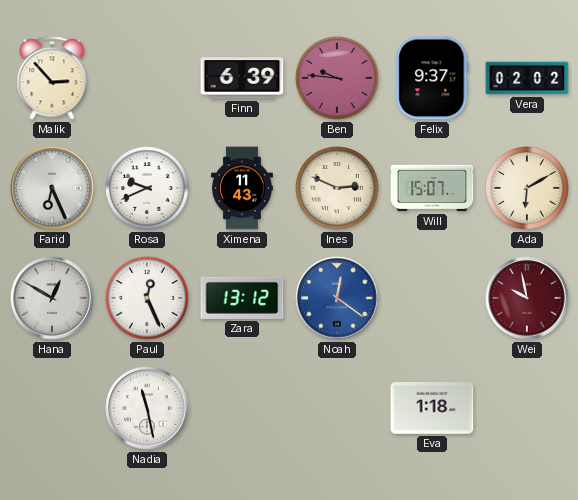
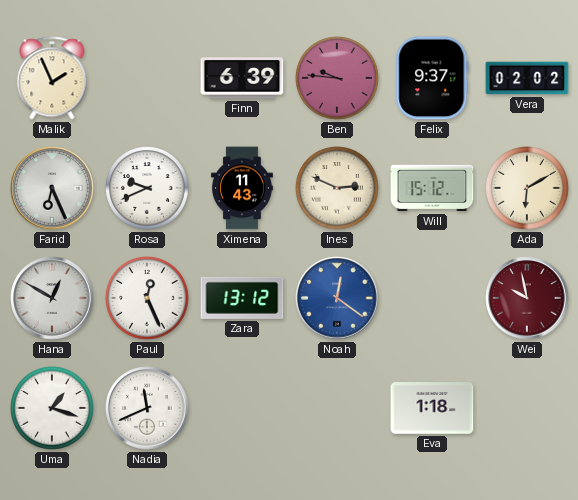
Malik: 2:53 -> 1:56
Will: 15:07 -> 15:12
Uma: none -> 1:18
Nadia: 11:28 -> 11:41
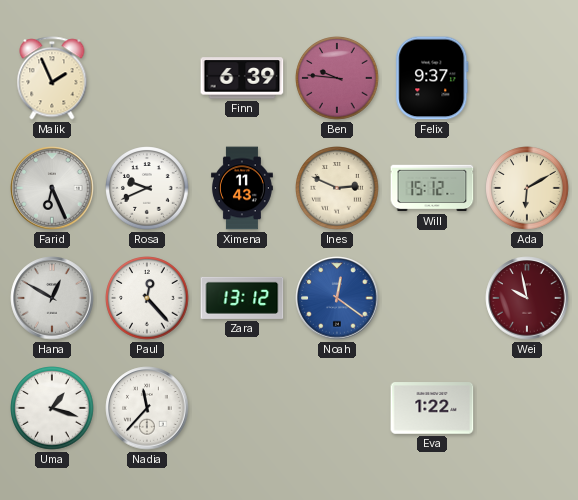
Vera: 02:02 -> none
Paul: 12:26 -> 12:23
Nadia: 11:41 -> 11:37
Eva: 1:18 -> 1:22
